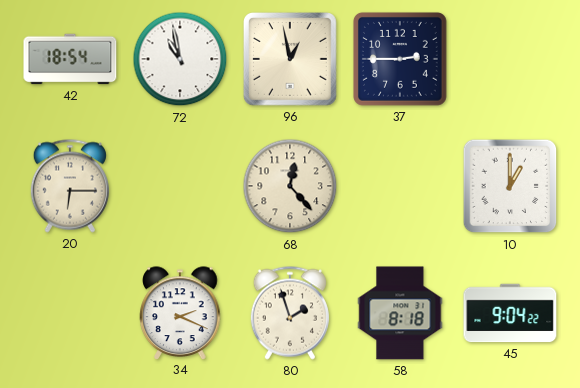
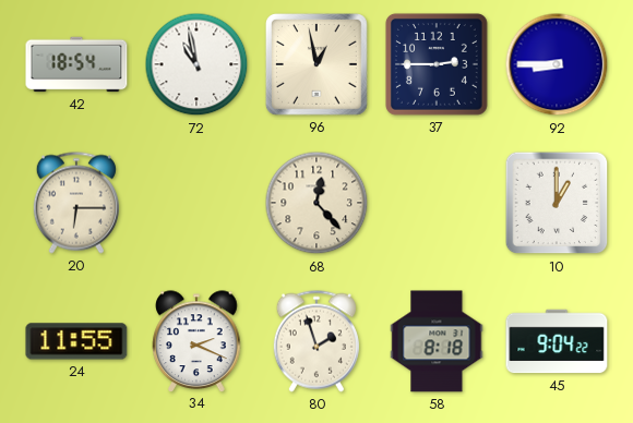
92: none -> 8:45
24: none -> 11:55
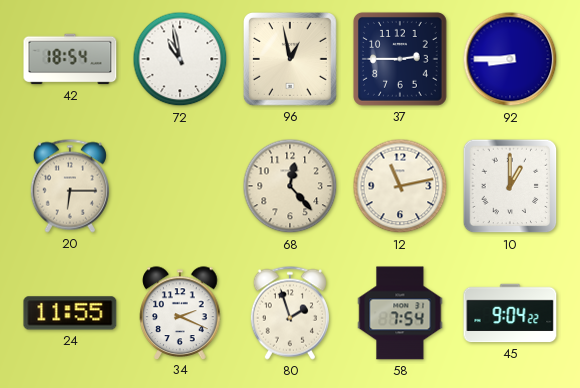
12: none -> 11:13
58: 8:18 -> 7:54
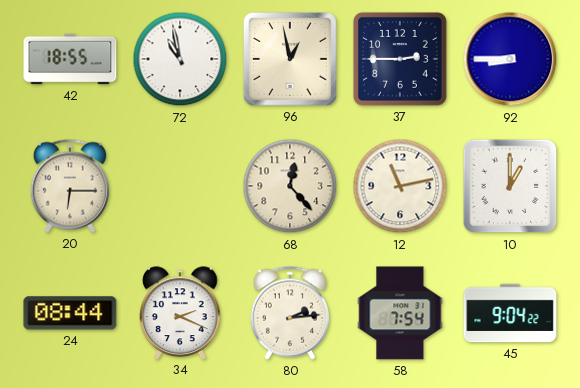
42: 18:54 -> 18:55
24: 11:55 -> 08:44
80: 1:57 -> 2:14
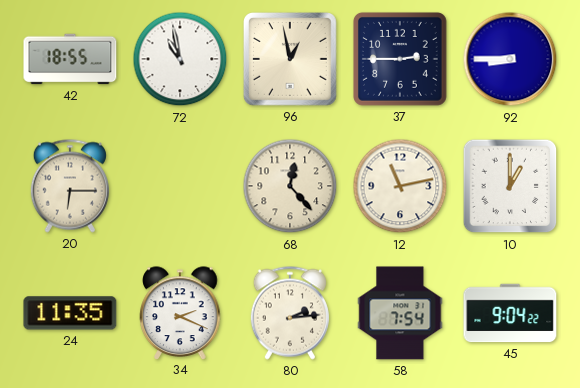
24: 08:44 -> 11:35
